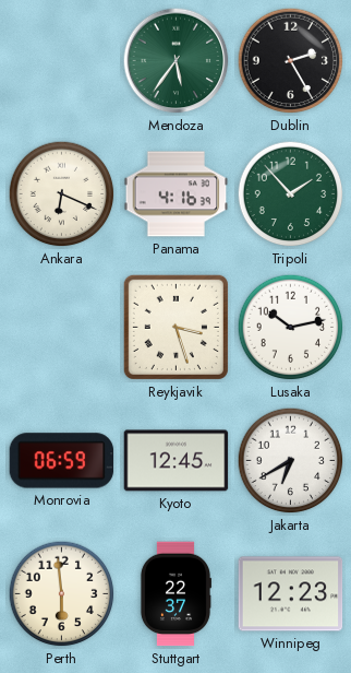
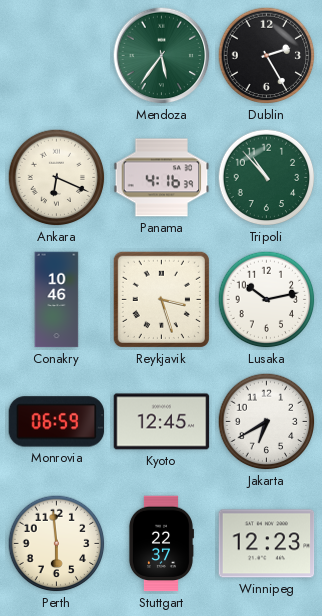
Tripoli: 1:53 -> 10:53
Conakry: none -> 10:46
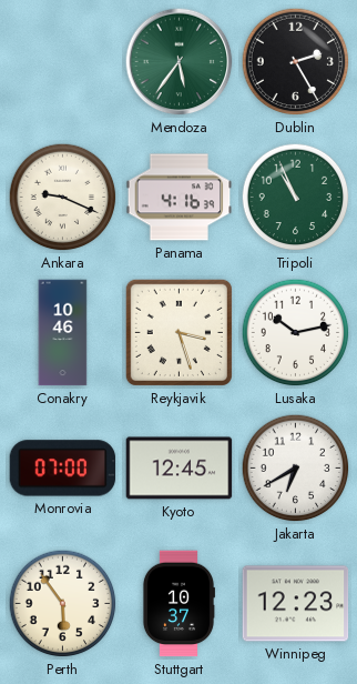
Ankara: 6:19 -> 9:19
Tripoli: 10:53 -> 10:56
Monrovia: 06:59 -> 07:00
Perth: 5:59 -> 5:54
Stuttgart: 22:37 -> 10:37
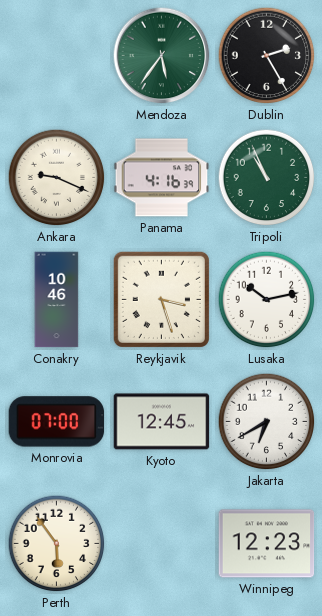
Stuttgart: 10:37 -> none
